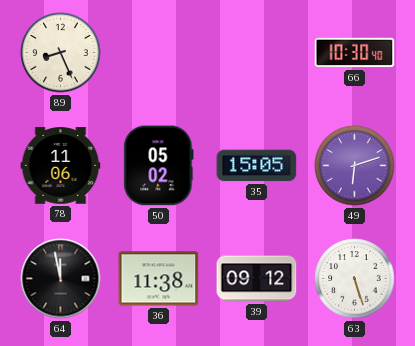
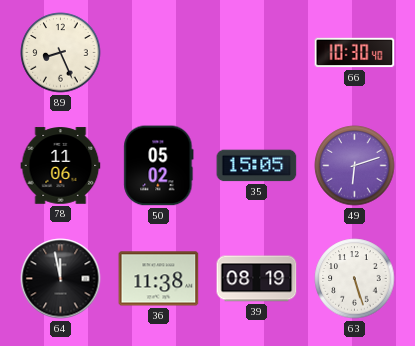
39: 09:12 -> 08:19
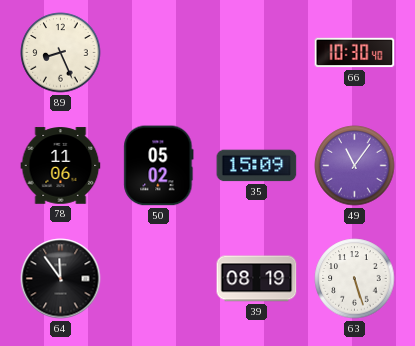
35: 15:05 -> 15:09
49: 6:12 -> 11:06
64: 11:58 -> 11:54
36: 11:38 -> none
